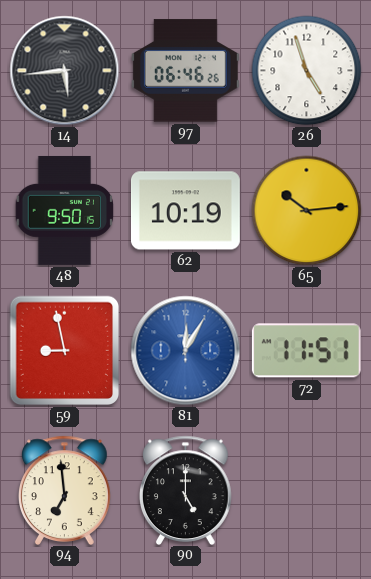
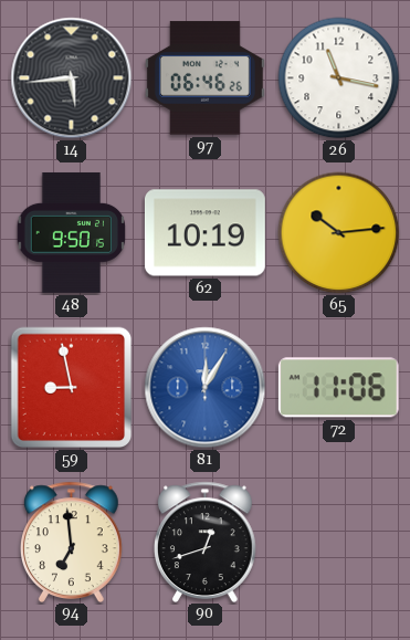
26: 4:57 -> 11:17
72: 11:51 -> 11:06
90: 5:00 -> 12:42
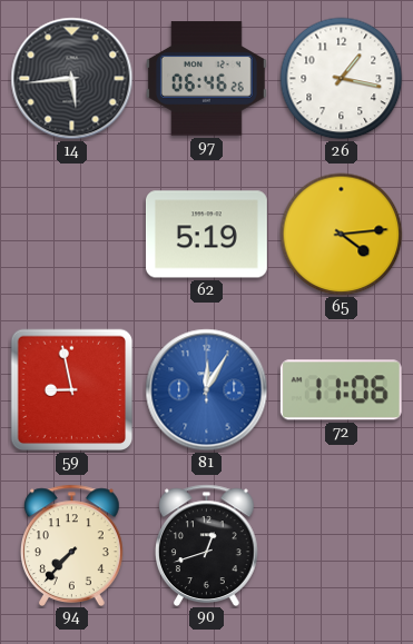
26: 11:17 -> 1:17
48: 9:50 -> none
62: 10:19 -> 5:19
65: 10:14 -> 4:14
94: 6:59 -> 7:37
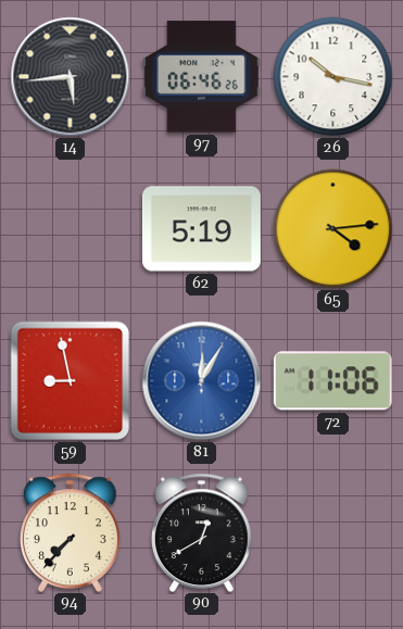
26: 1:17 -> 10:17
90: 12:42 -> 12:40
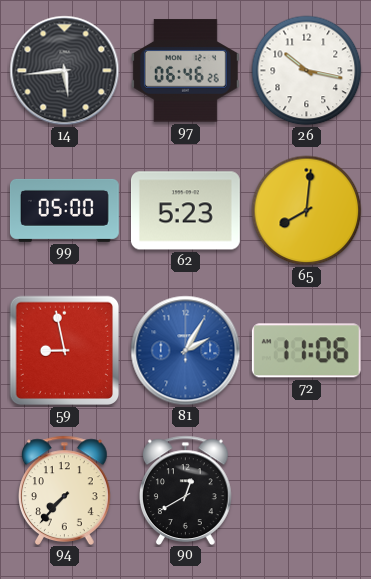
99: none -> 05:00
62: 5:19 -> 5:23
65: 4:14 -> 8:01
81: 12:05 -> 2:05
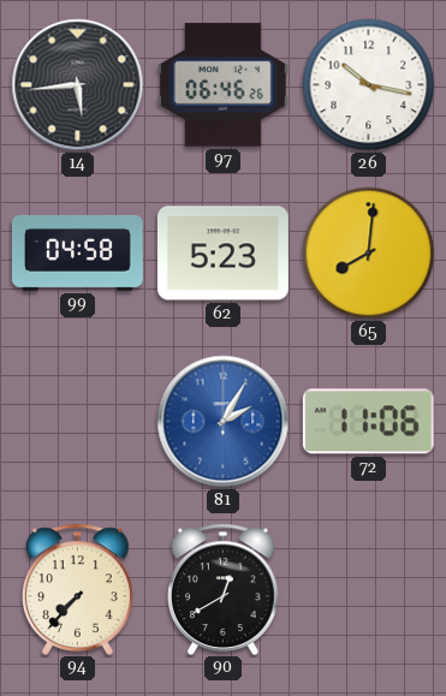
99: 05:00 -> 04:58
59: 8:58 -> none
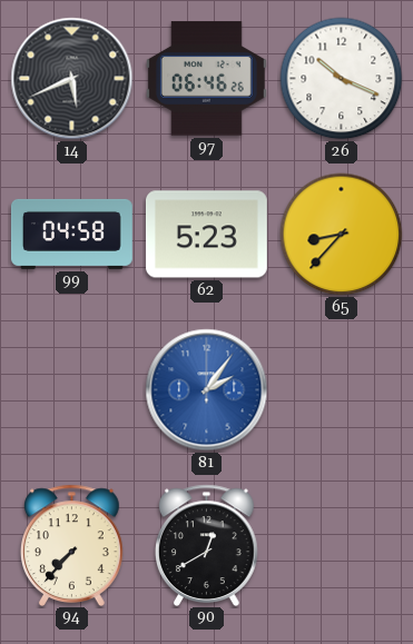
14: 5:44 -> 5:41
26: 10:17 -> 10:19
65: 8:01 -> 8:37
81: 2:05 -> 2:06
72: 11:06 -> none
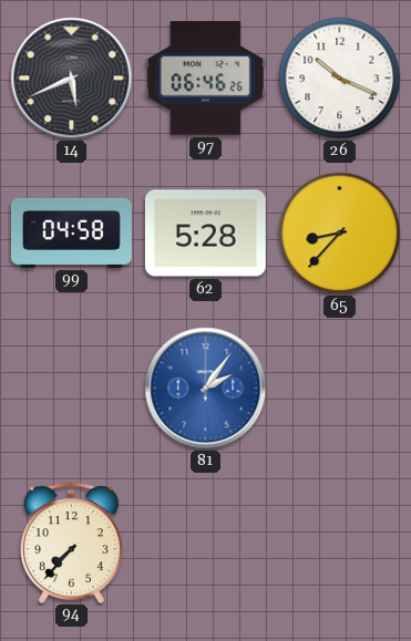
62: 5:23 -> 5:28
90: 12:40 -> none
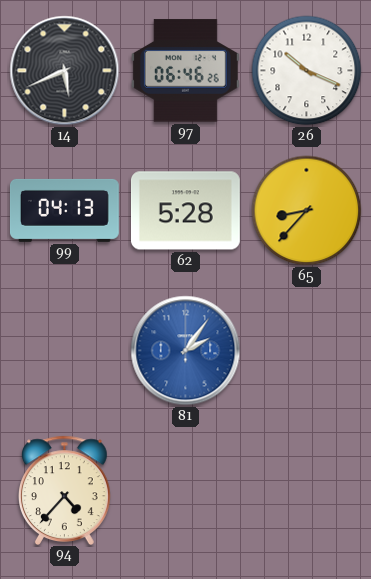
99: 04:58 -> 04:13
94: 7:37 -> 4:37
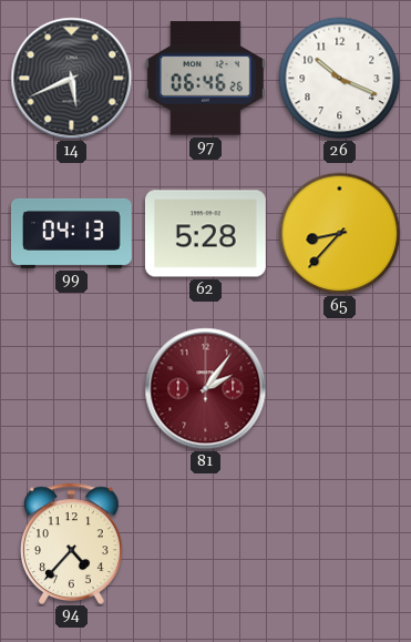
81 dial: blue -> burgundy
